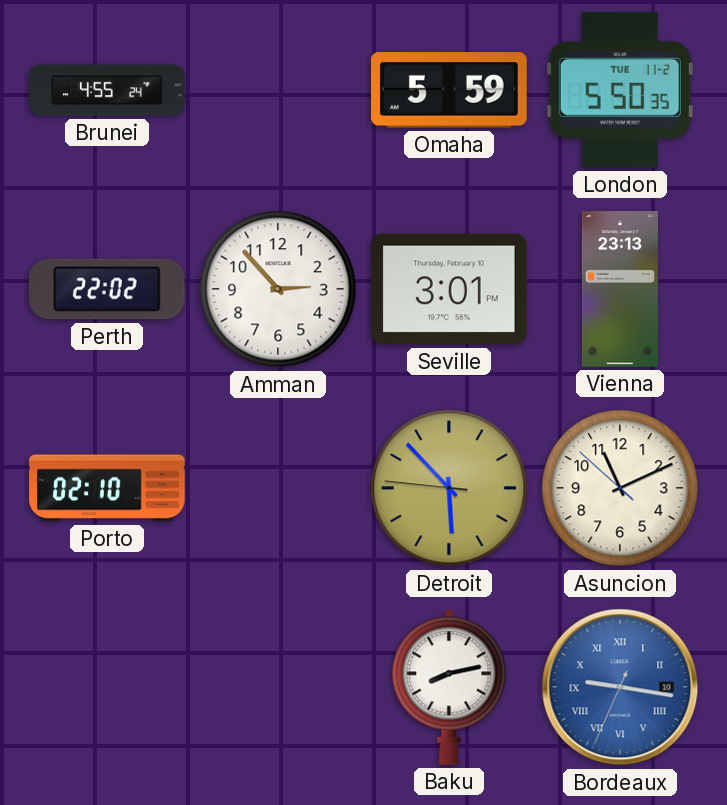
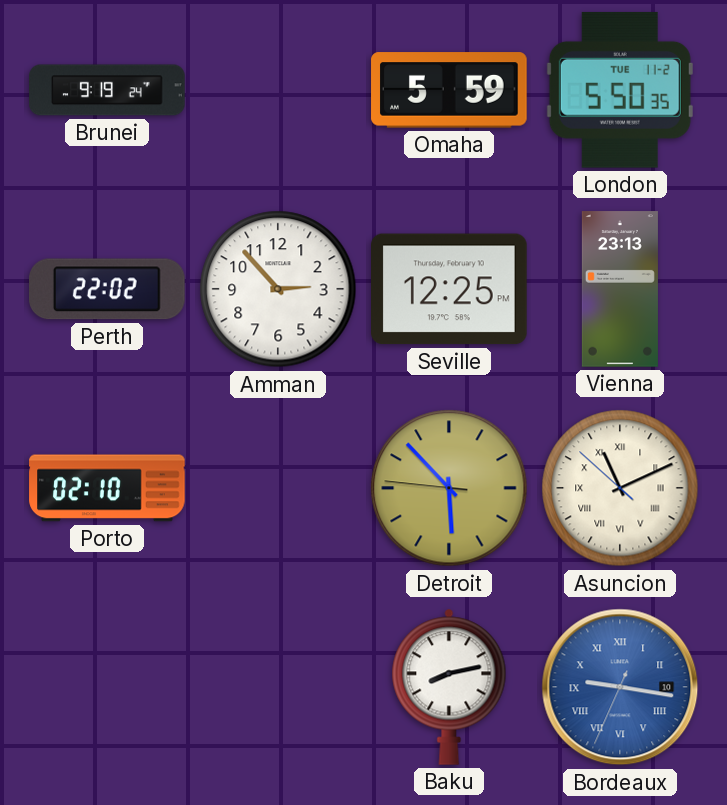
Brunei: 4:55 -> 9:19
Seville: 3:01 -> 12:25
Asuncion numerals: Arabic -> Roman
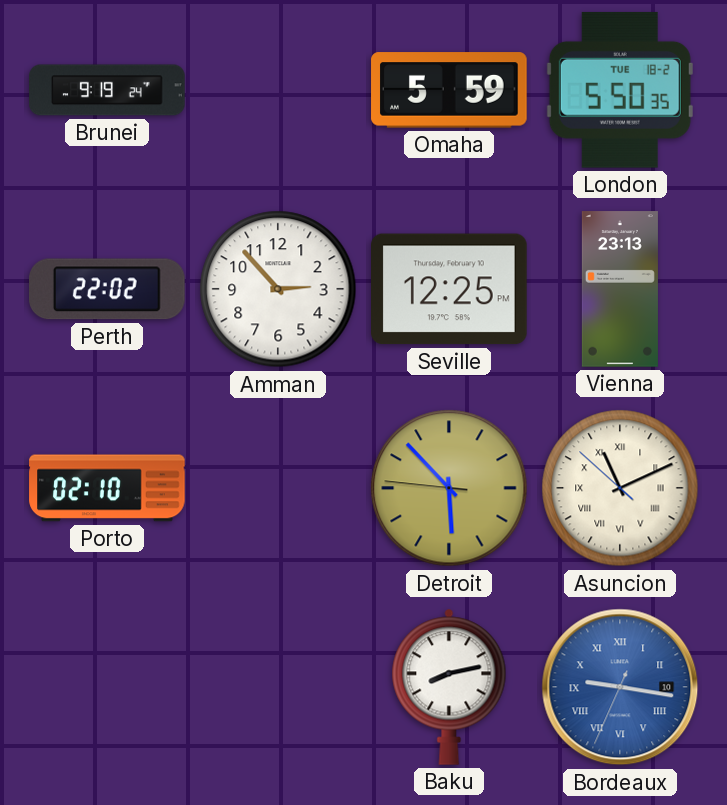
London date: TUE 11-2 -> TUE 18-2
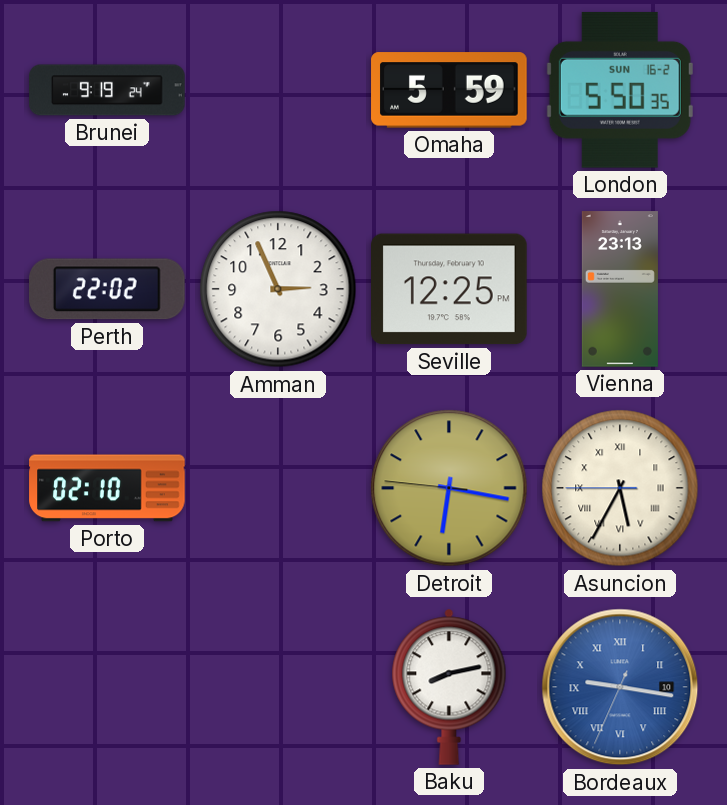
London date: TUE 18-2 -> SUN 16-2
Amman: 2:53 -> 2:56
Detroit: 5:52 -> 6:16
Asuncion: 11:10 -> 5:34
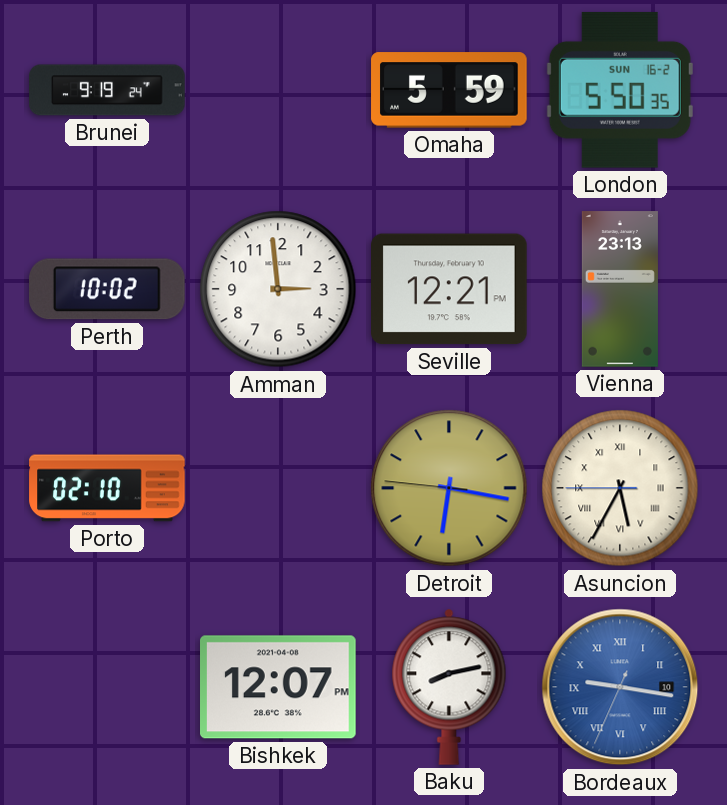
Perth: 22:02 -> 10:02
Amman: 2:56 -> 2:59
Seville: 12:25 -> 12:21
Bishkek: none -> 12:07
